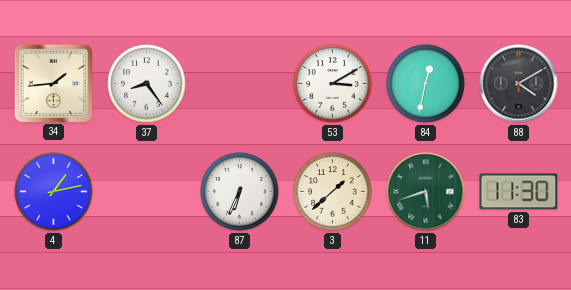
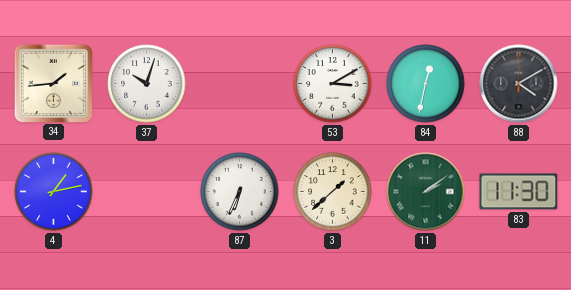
37: 8:24 -> 10:03
11: 5:42 -> 2:09
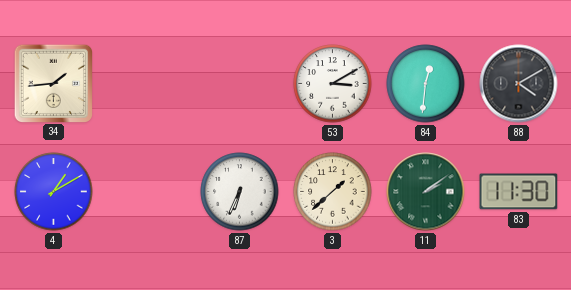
37: 10:03 -> none
84: 12:32 -> 12:31
4: 1:13 -> 1:10
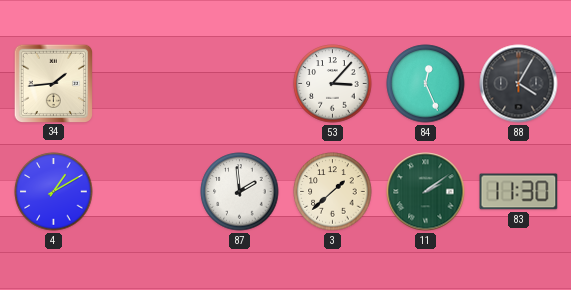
53: 3:10 -> 3:07
84: 12:31 -> 12:26
88: 4:10 -> 4:05
87: 6:34 -> 1:59
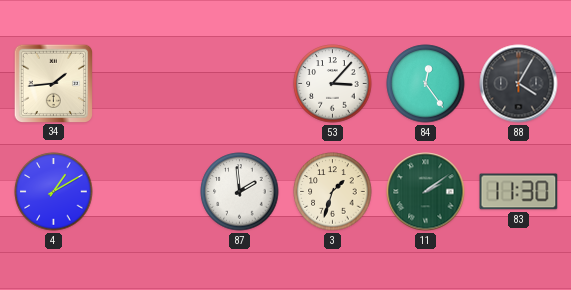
84: 12:26 -> 12:24
3: 1:38 -> 1:33
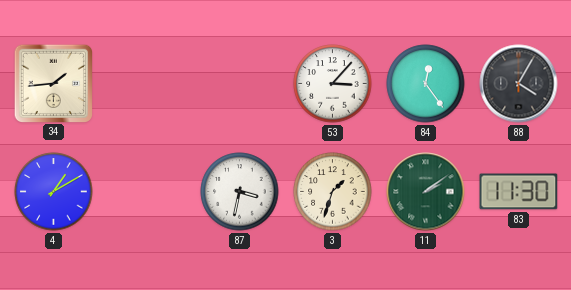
87: 1:59 -> 3:32
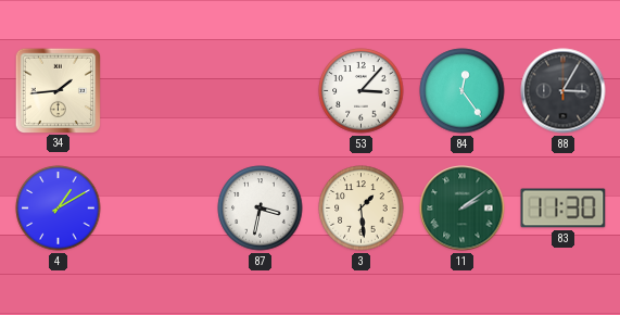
88: 4:05 -> 3:05
3: 1:33 -> 1:29
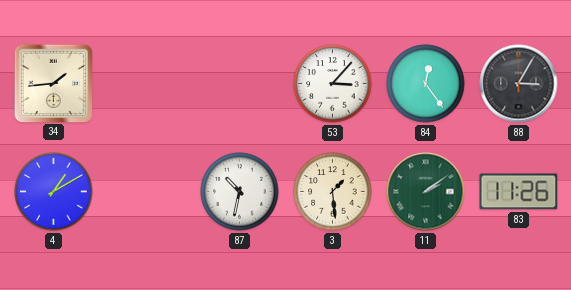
87: 3:32 -> 10:32
83: 11:30 -> 11:26
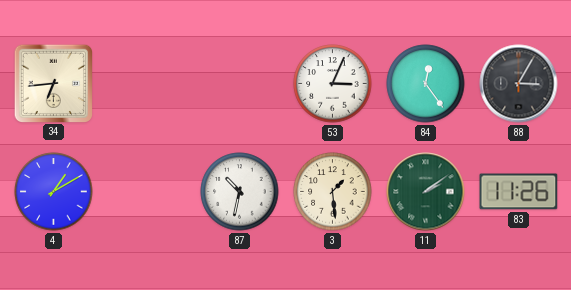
34: 1:44 -> 6:44
53: 3:07 -> 3:04
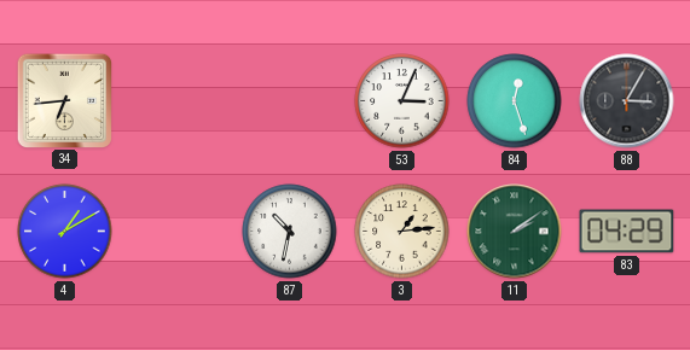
84: 12:24 -> 12:27
3: 1:29 -> 1:14
83: 11:26 -> 04:29
